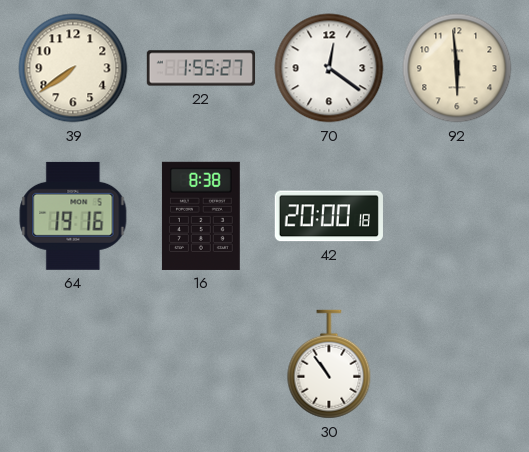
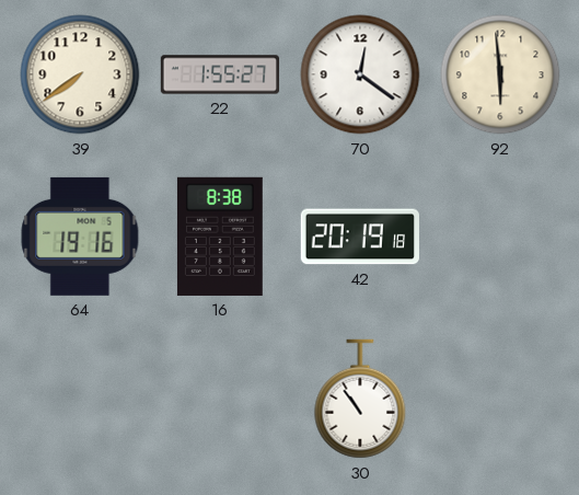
42: 20:00 -> 20:19
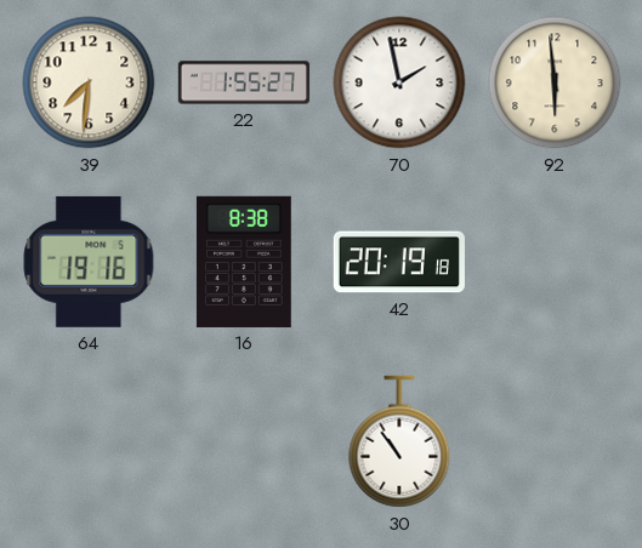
39: 7:39 -> 7:31
70: 12:21 -> 1:58
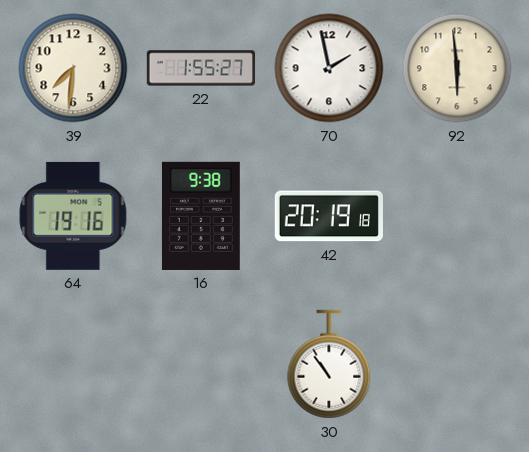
16: 8:38 -> 9:38
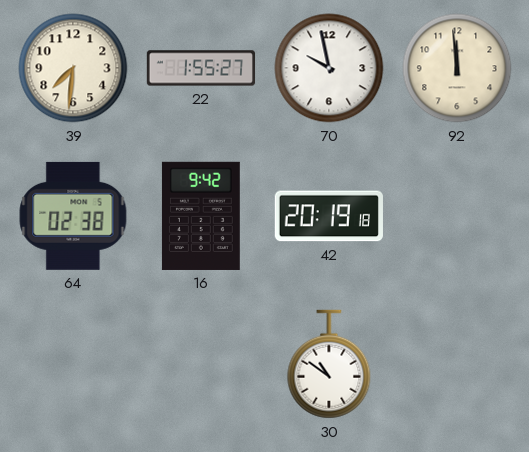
70: 1:58 -> 9:58
92: 5:59 -> 11:59
64: 19:16 -> 02:38
16: 9:38 -> 9:42
30: 10:54 -> 10:51
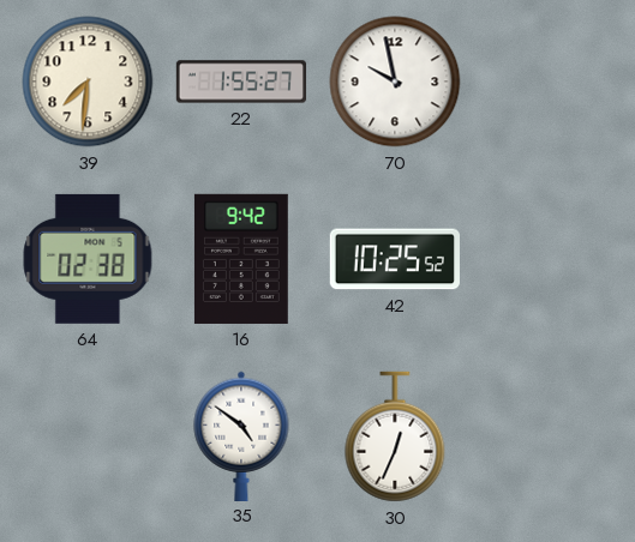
92: 11:59 -> none
42: 20:19 -> 10:25
35: none -> 4:51
30: 10:51 -> 12:34
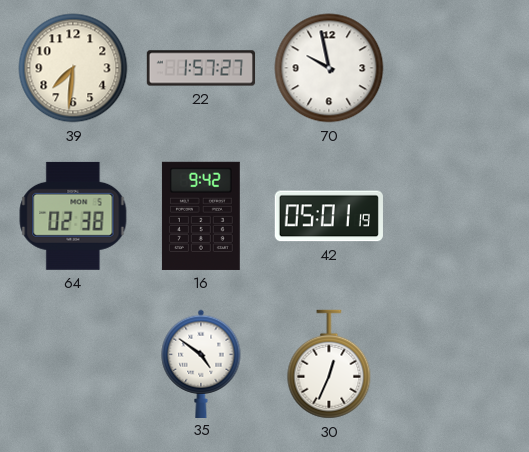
22: 1:55 -> 1:57
42: 10:25 -> 05:01
